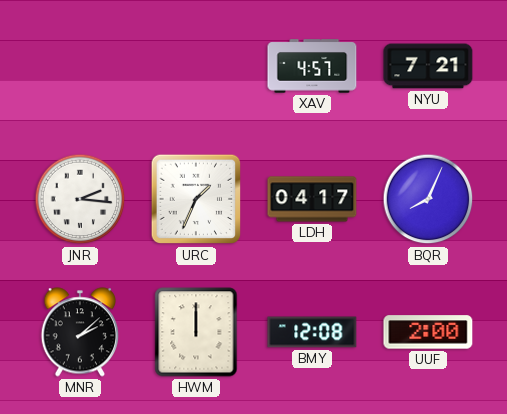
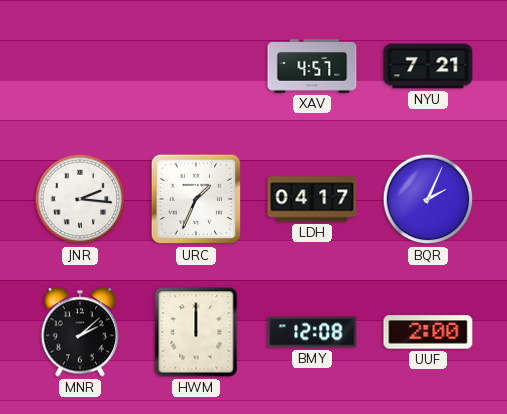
BQR: 8:04 -> 2:04
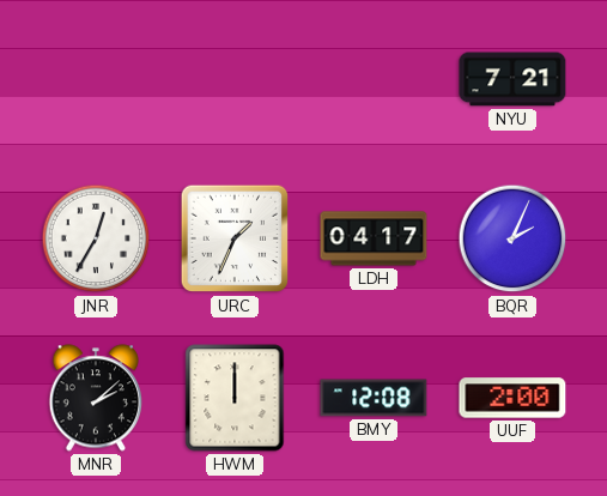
XAV: 4:57 -> none
JNR: 2:16 -> 12:35
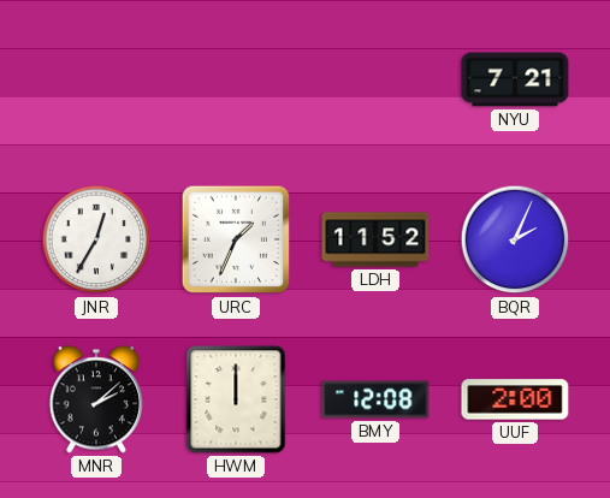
LDH: 04:17 -> 11:52
